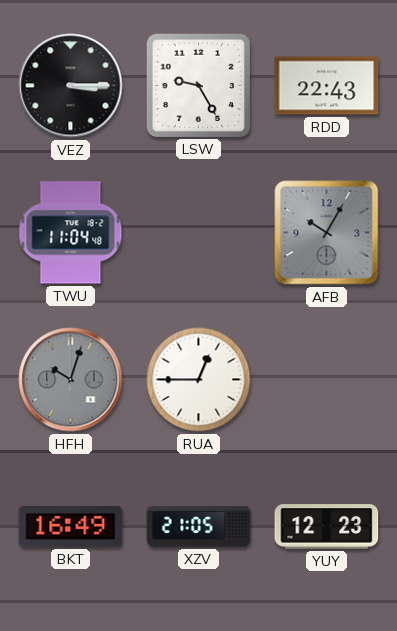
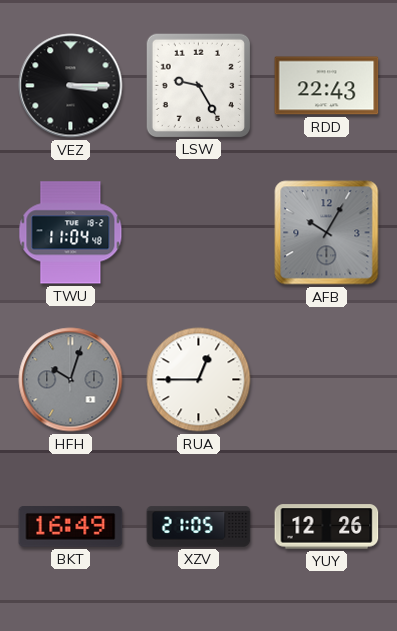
YUY: 12:23 -> 12:26
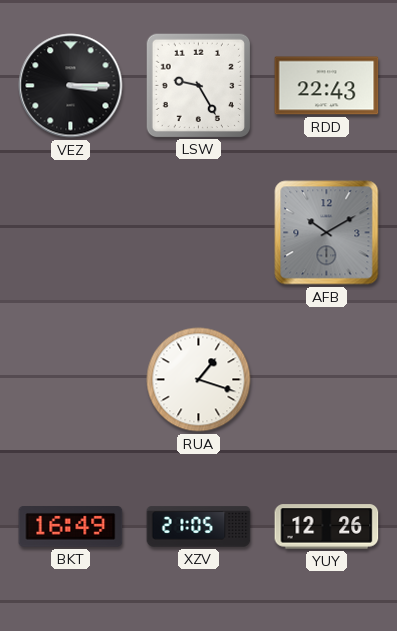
TWU: 11:04 -> none
AFB: 10:05 -> 10:10
HFH: 10:03 -> none
RUA: 12:45 -> 1:18
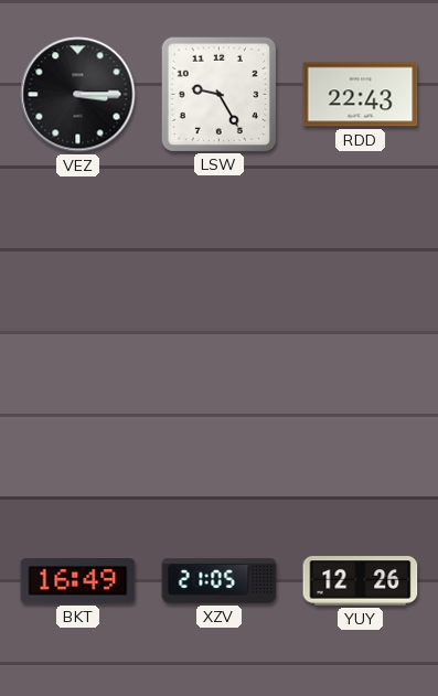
AFB: 10:10 -> none
RUA: 1:18 -> none
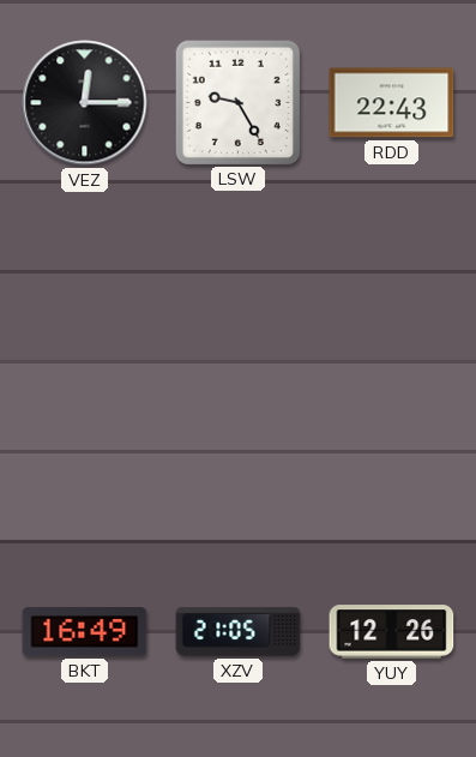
VEZ: 3:15 -> 12:15
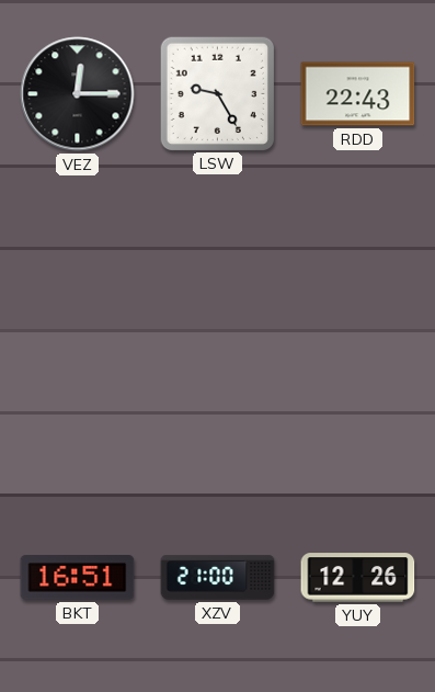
BKT: 16:49 -> 16:51
XZV: 21:05 -> 21:00
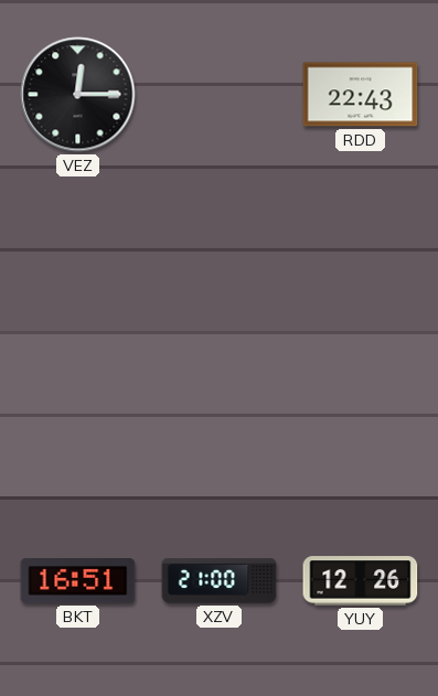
LSW: 9:25 -> none
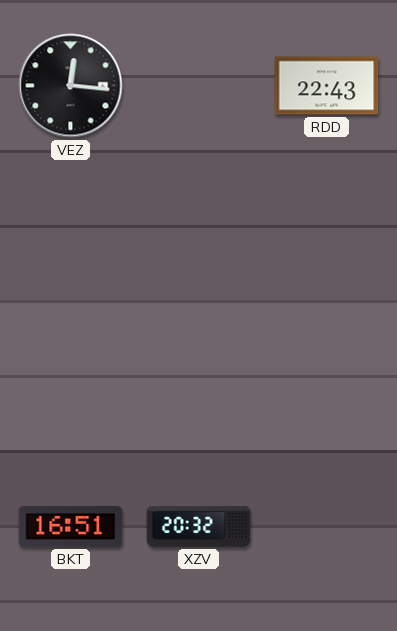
VEZ: 12:15 -> 12:16
XZV: 21:00 -> 20:32
YUY: 12:26 -> none
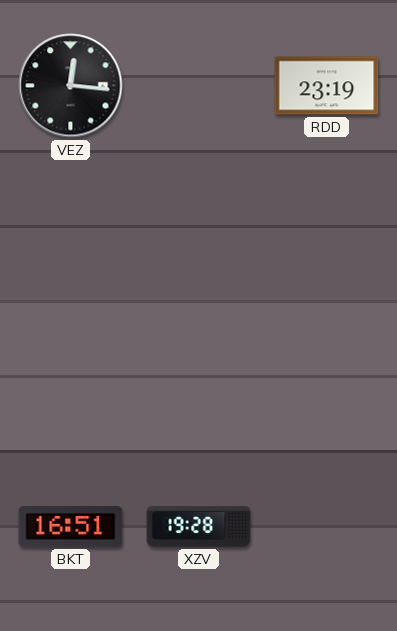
RDD: 22:43 -> 23:19
XZV: 20:32 -> 19:28
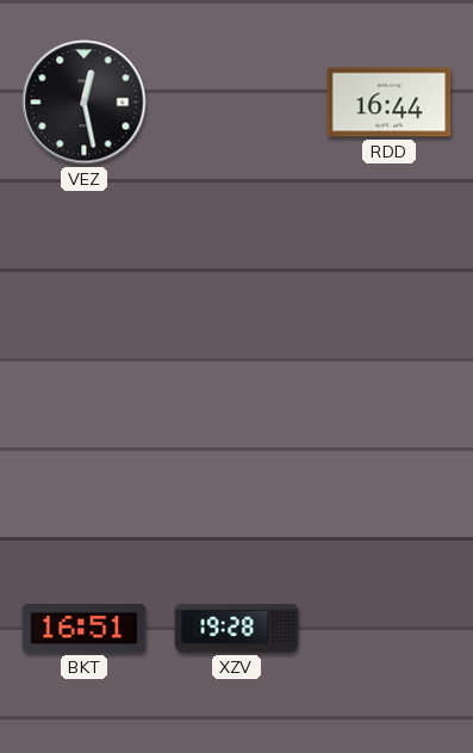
VEZ: 12:16 -> 12:28
RDD: 23:19 -> 16:44
